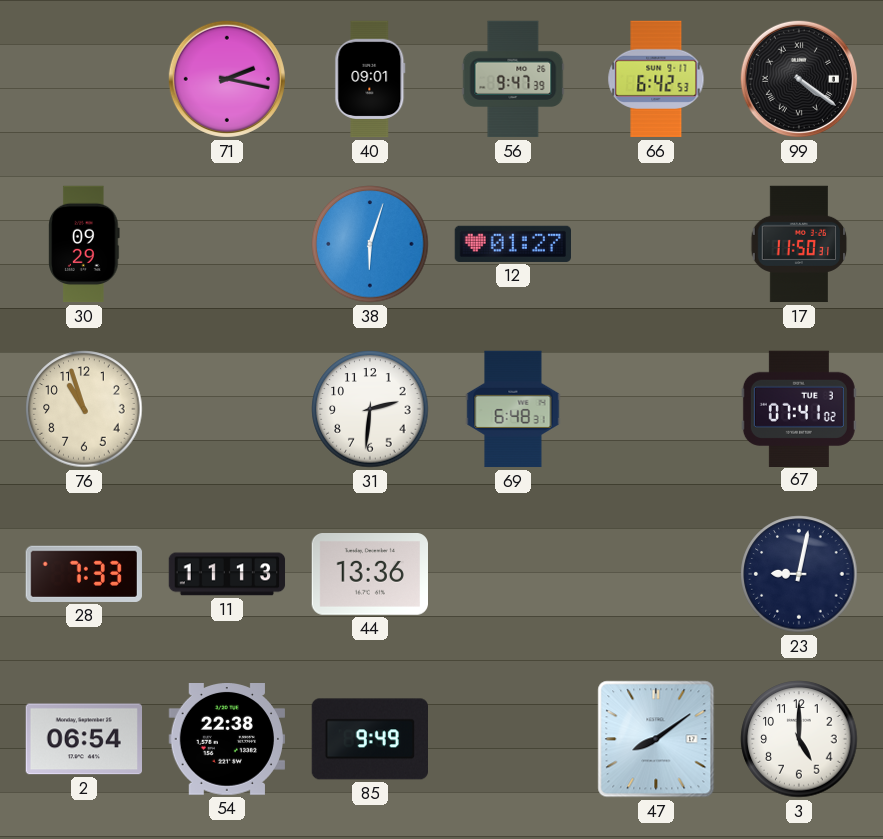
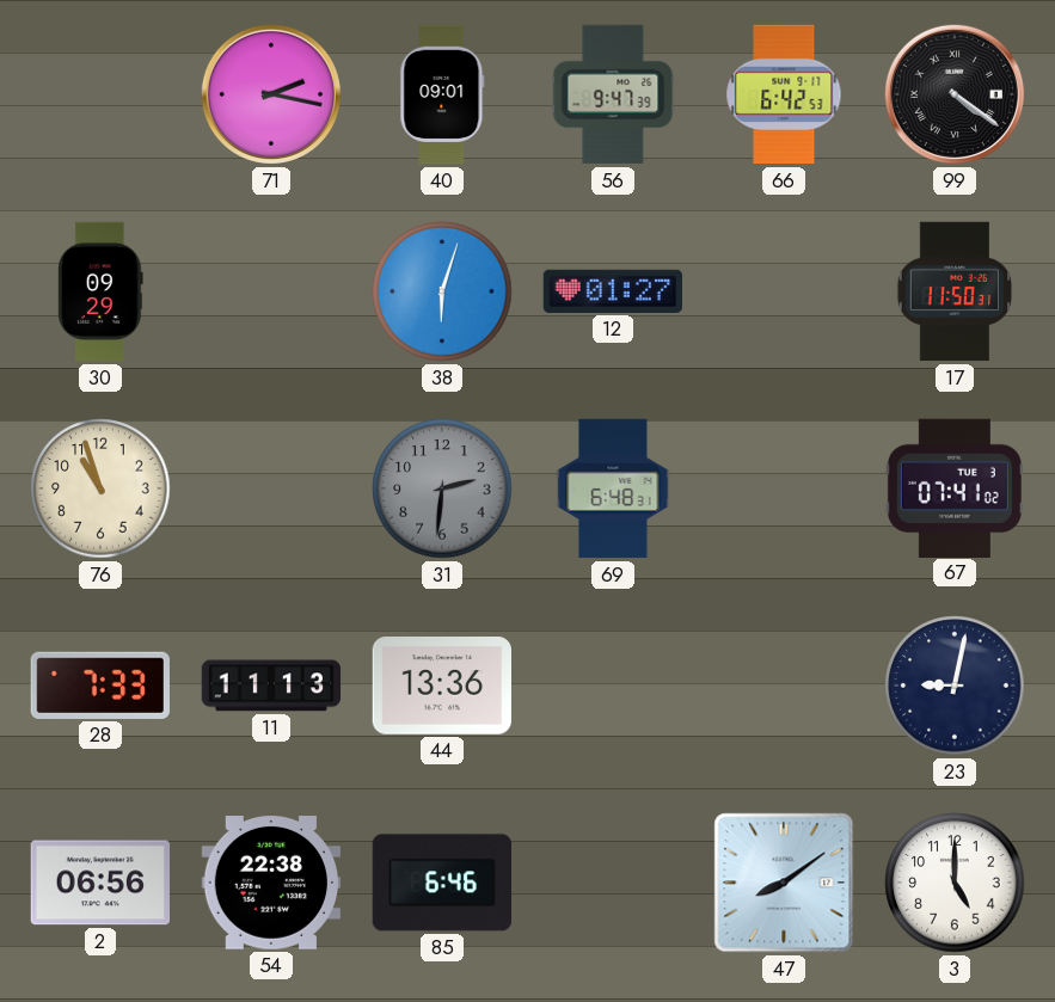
31 dial: white -> grey
2: 06:54 -> 06:56
85: 9:49 -> 6:46
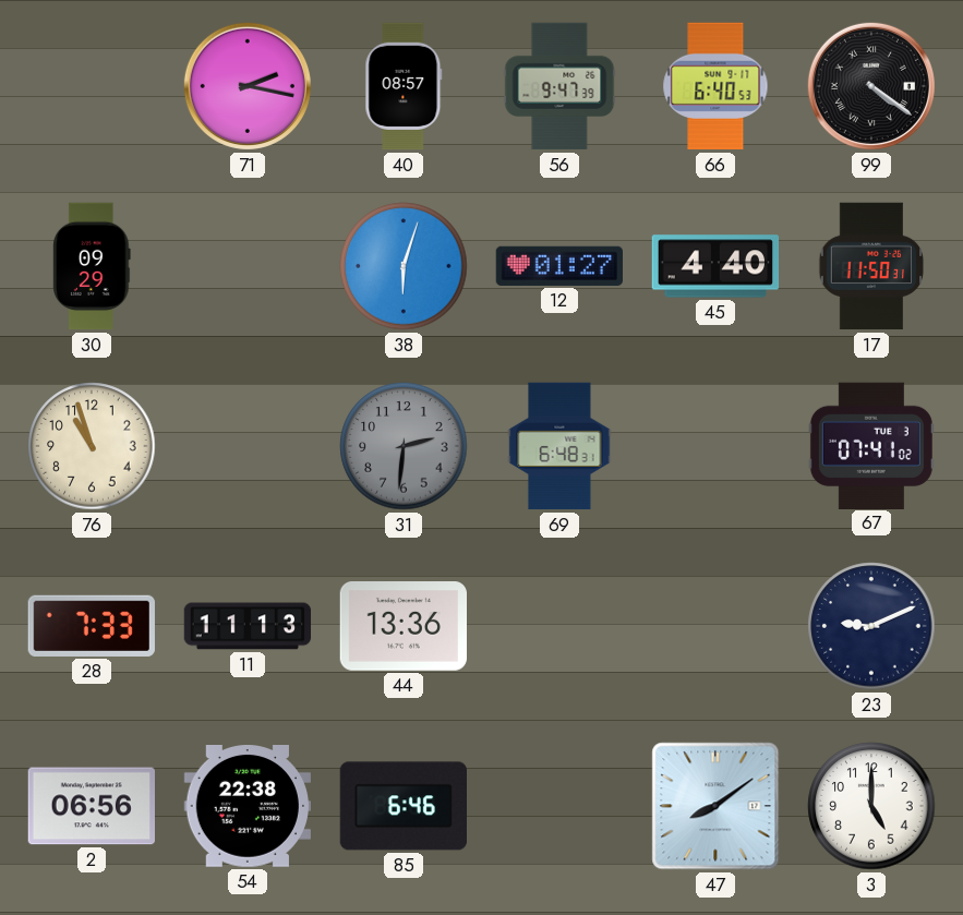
40: 09:01 -> 08:57
66: 6:42 -> 6:40
45: none -> 4:40
23: 9:02 -> 9:11
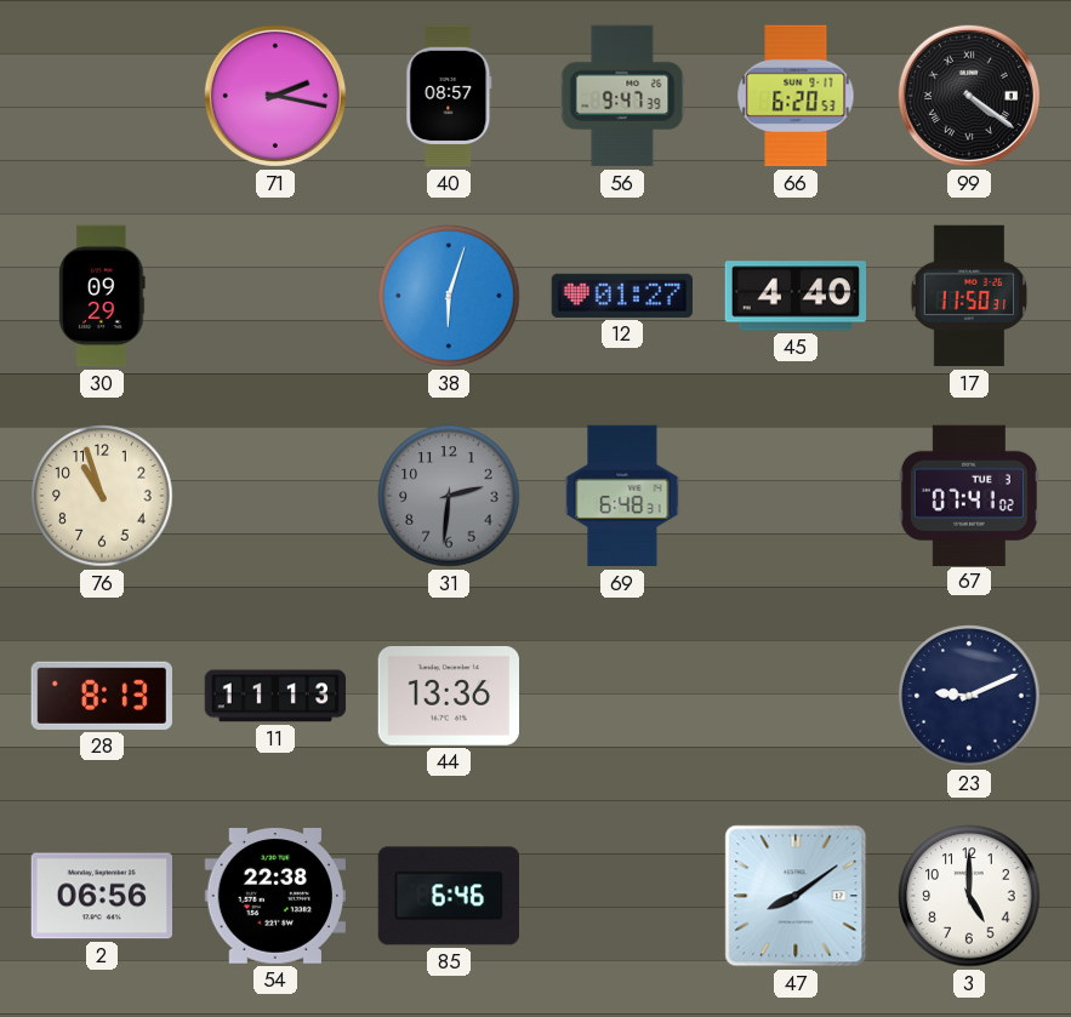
66: 6:40 -> 6:20
28: 7:33 -> 8:13
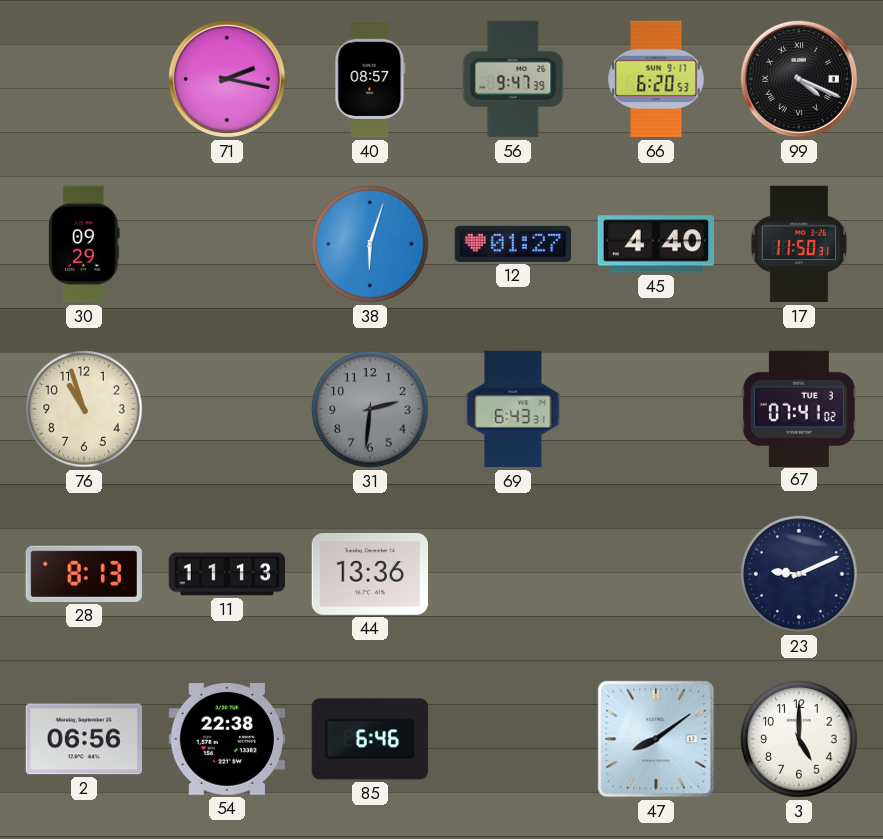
99: 4:21 -> 4:19
69: 6:48 -> 6:43
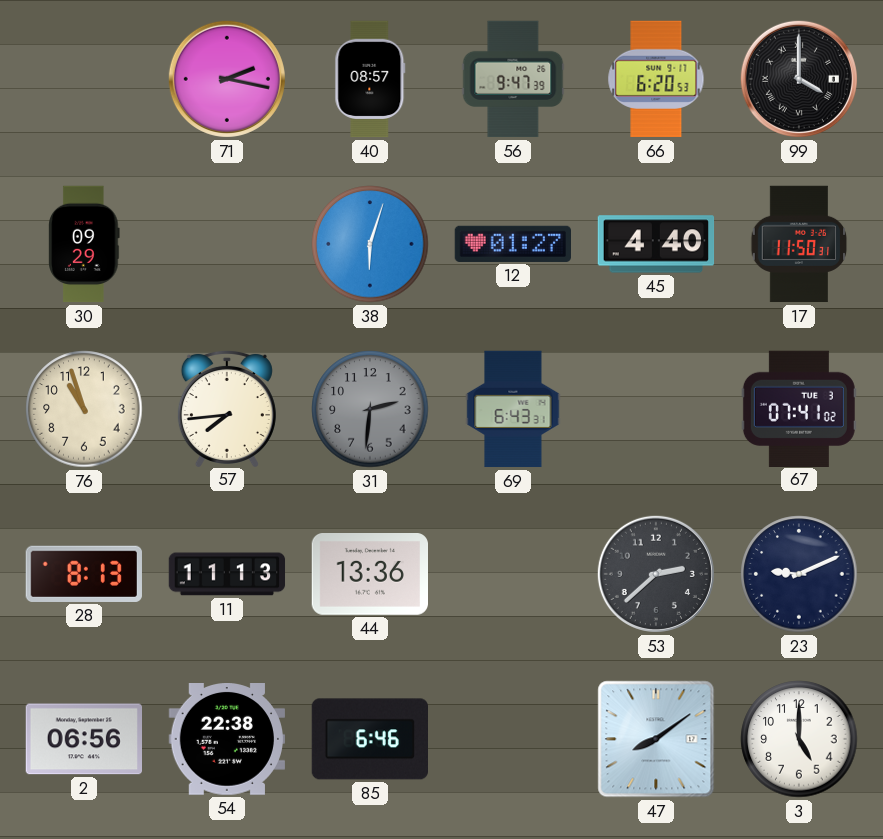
99: 4:19 -> 4:00
57: none -> 7:44
53: none -> 2:38
